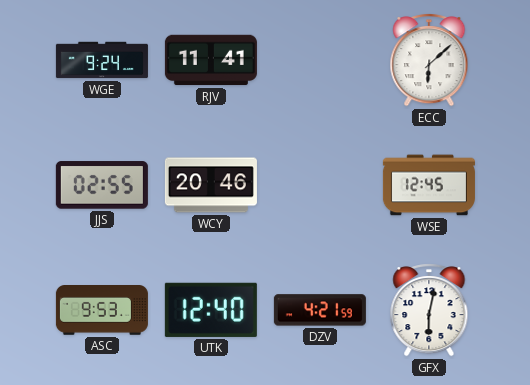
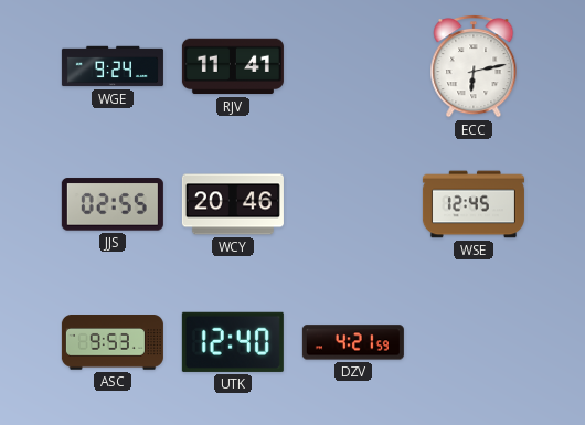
ECC: 6:08 -> 6:13
GFX: 6:02 -> none
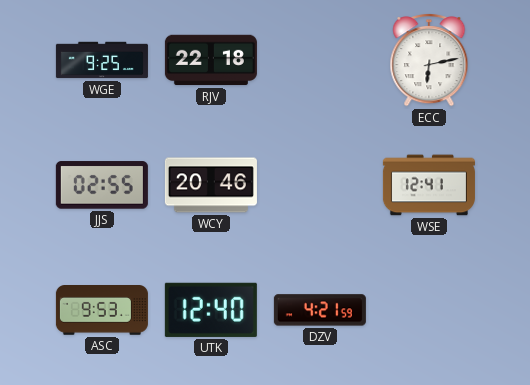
WGE: 9:24 -> 9:25
RJV: 11:41 -> 22:18
WSE: 12:45 -> 12:41
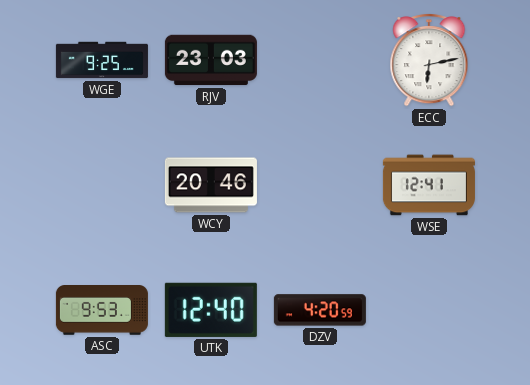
RJV: 22:18 -> 23:03
JJS: 02:55 -> none
DZV: 4:21 -> 4:20
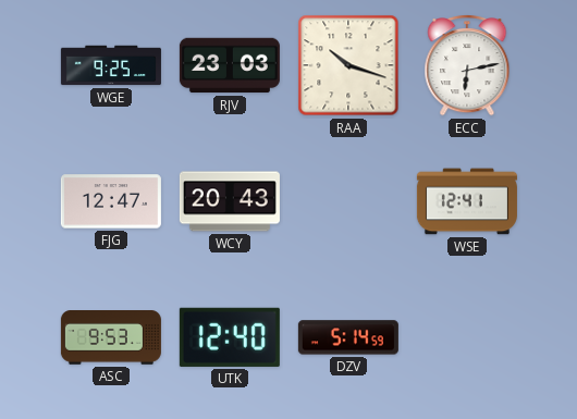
RAA: none -> 10:18
FJG: none -> 12:47
WCY: 20:46 -> 20:43
DZV: 4:20 -> 5:14
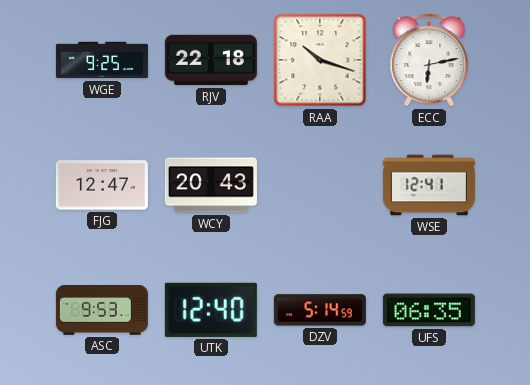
RJV: 23:03 -> 22:18
UFS: none -> 06:35
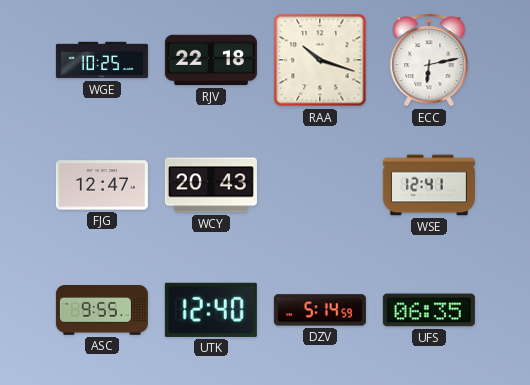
WGE: 9:25 -> 10:25
ASC: 9:53 -> 9:55
